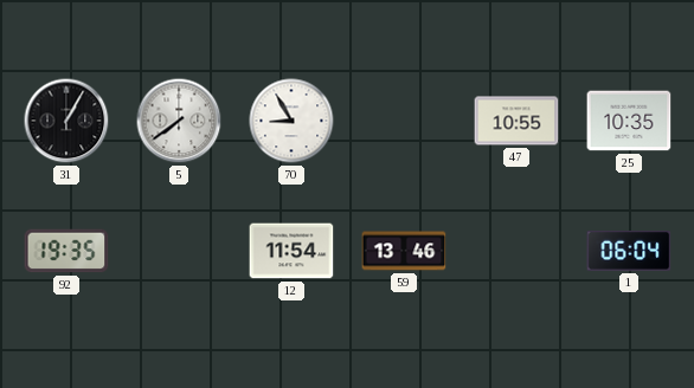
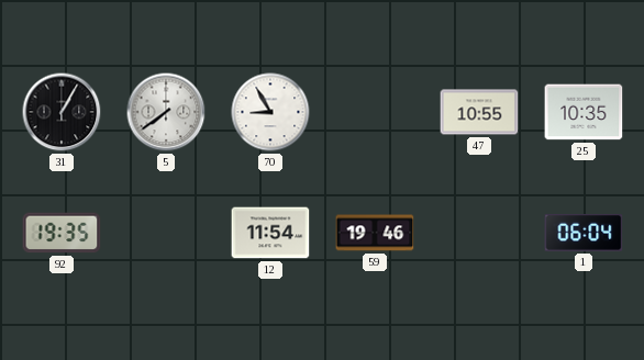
59: 13:46 -> 19:46
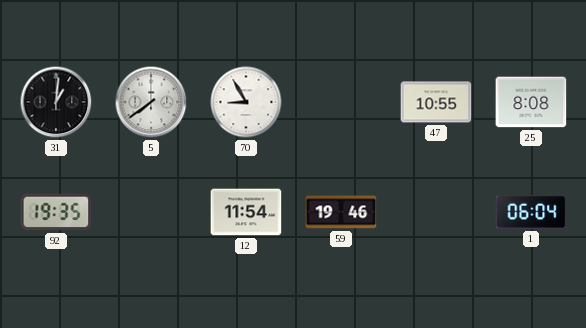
31: 1:05 -> 1:01
25: 10:35 -> 8:08
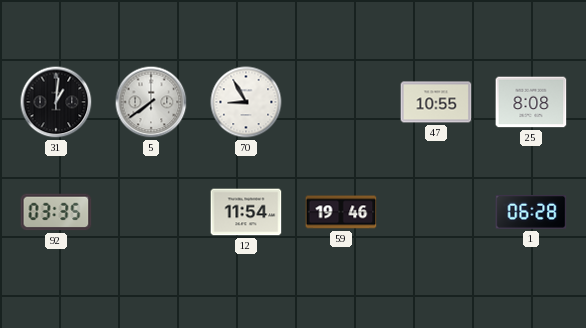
92: 19:35 -> 03:35
1: 06:04 -> 06:28
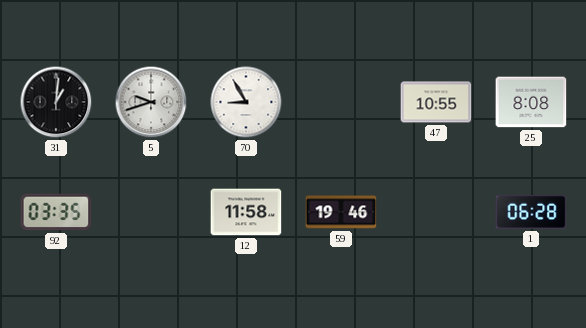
5: 7:39 -> 9:42
12: 11:54 -> 11:58
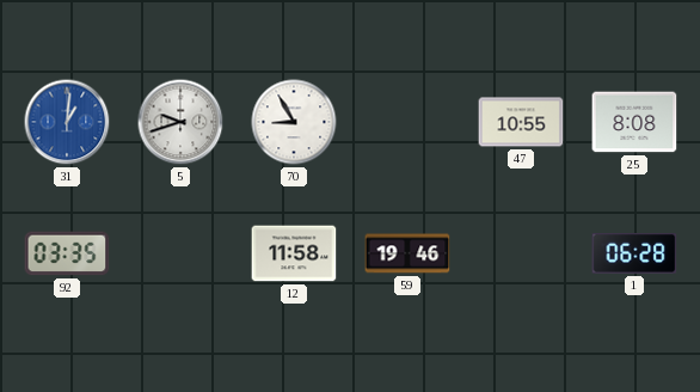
31 dial: black -> blue
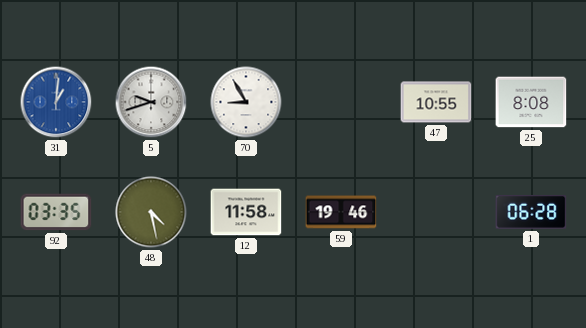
48: none -> 4:28
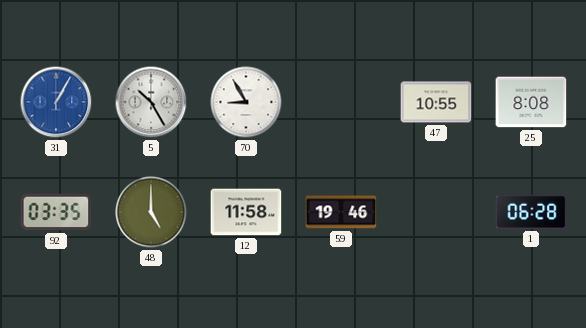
31: 1:01 -> 1:05
5: 9:42 -> 10:25
48: 4:28 -> 5:00
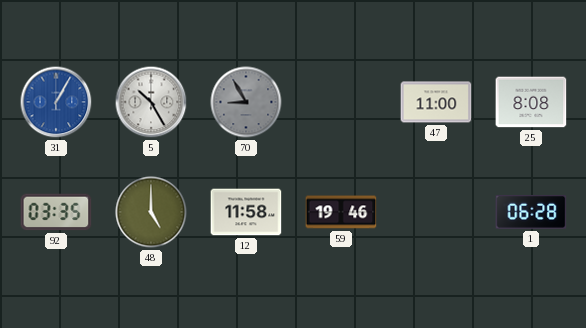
70 dial: white -> grey
47: 10:55 -> 11:00
